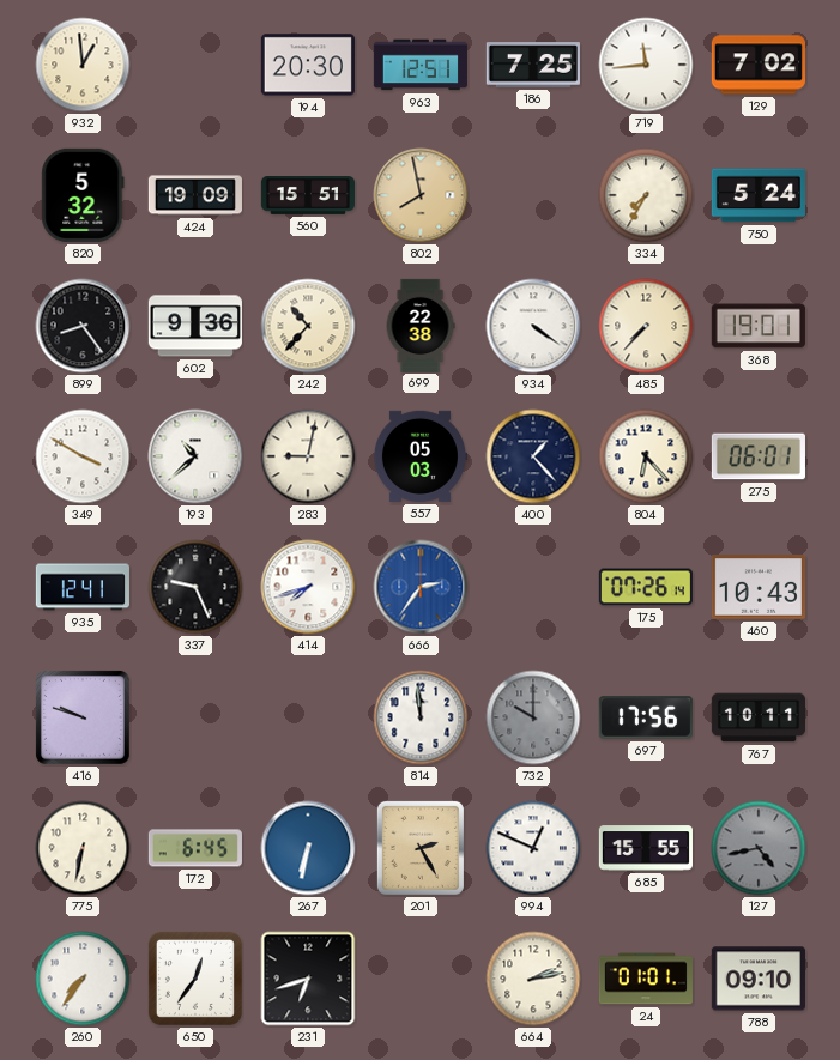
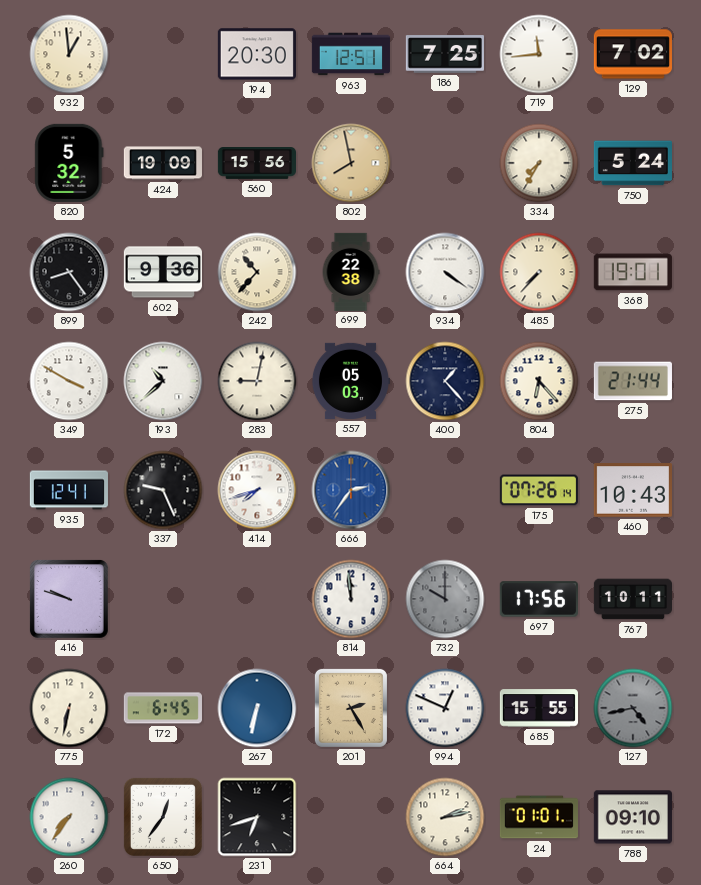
560: 15:51 -> 15:56
275: 06:01 -> 21:44
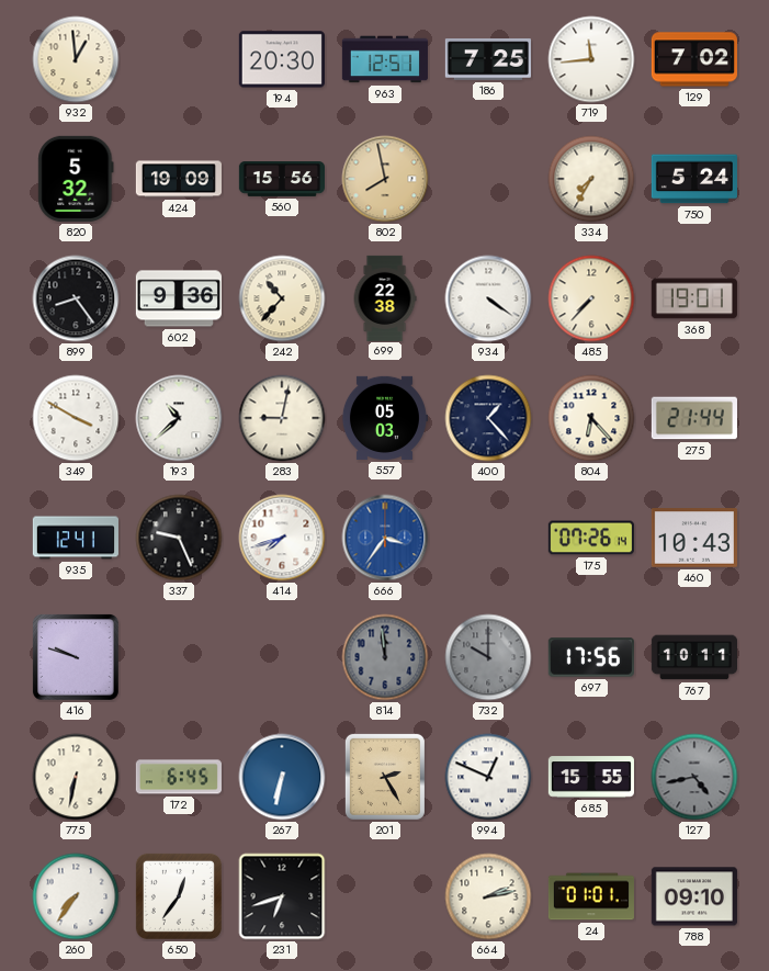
666: 2:36 -> 3:36
814 dial: white -> grey
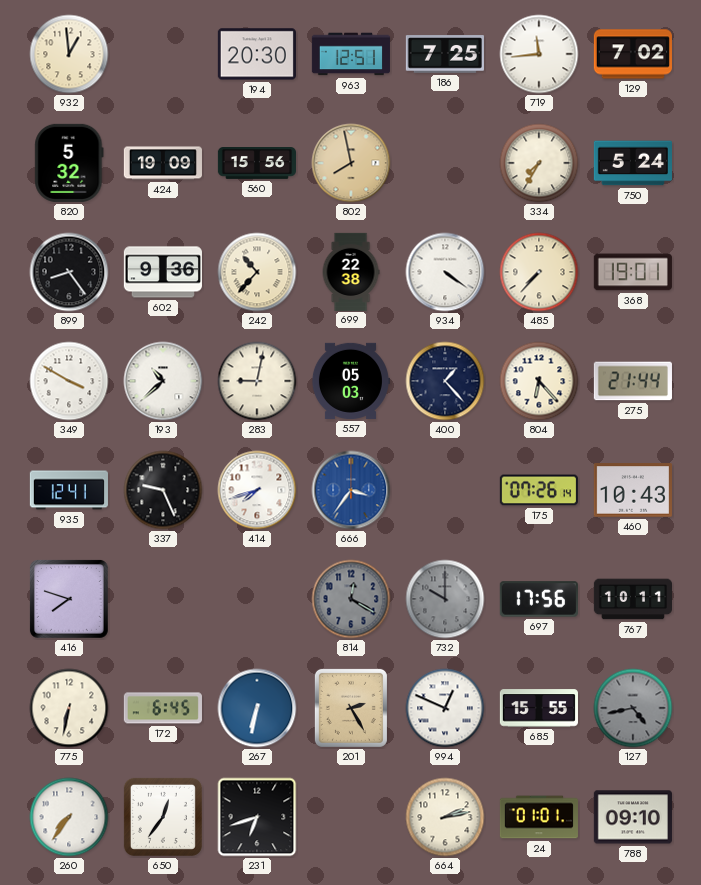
416: 9:48 -> 7:48
814: 11:59 -> 12:20
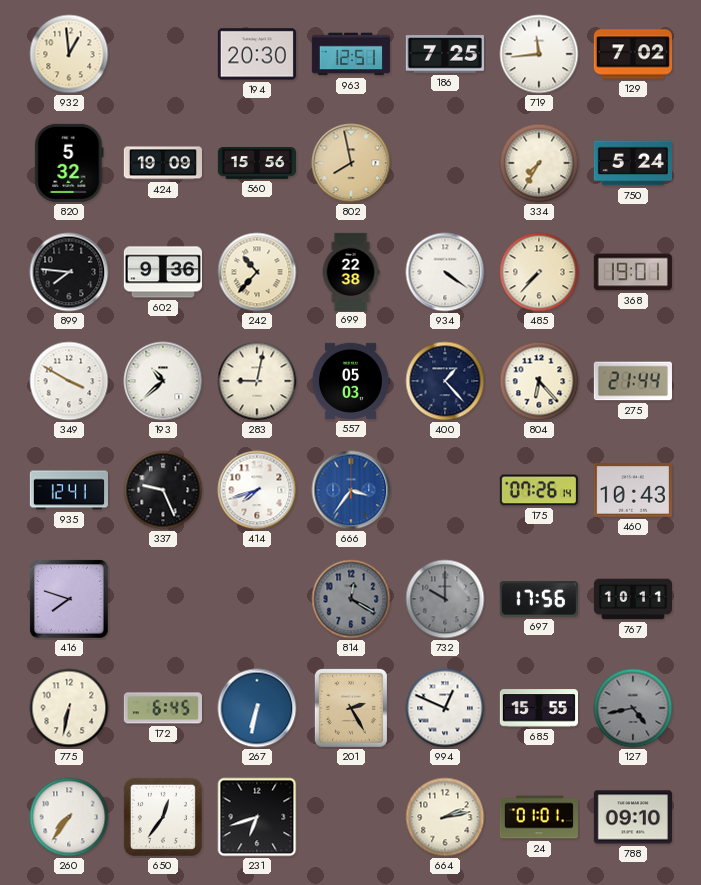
899: 8:24 -> 7:46
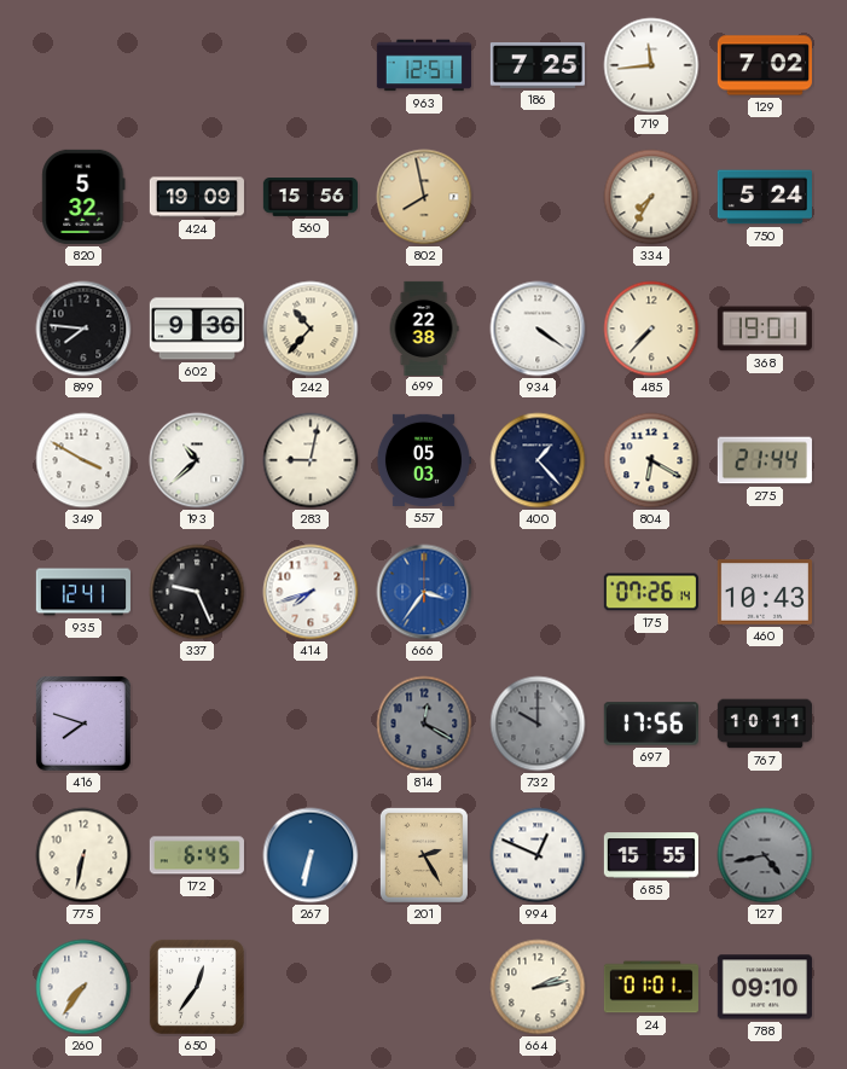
932: 12:59 -> none
194: 20:30 -> none
804: 6:23 -> 6:20
231: 6:42 -> none
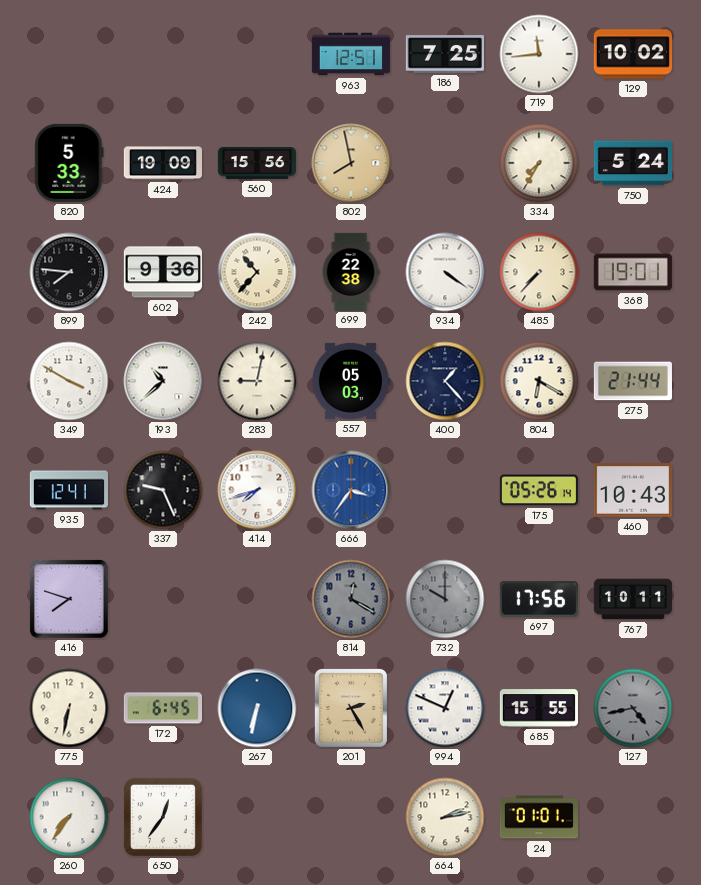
129: 7:02 -> 10:02
820: 5:32 -> 5:33
175: 07:26 -> 05:26
788: 09:10 -> none
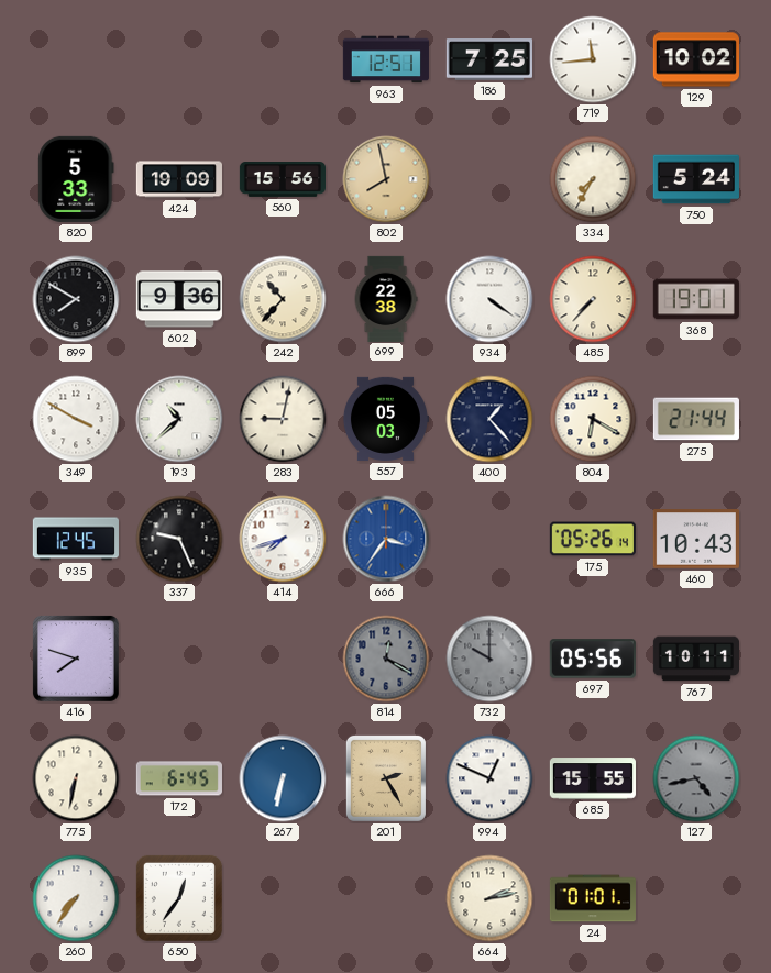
899: 7:46 -> 7:50
935: 12:41 -> 12:45
697: 17:56 -> 05:56
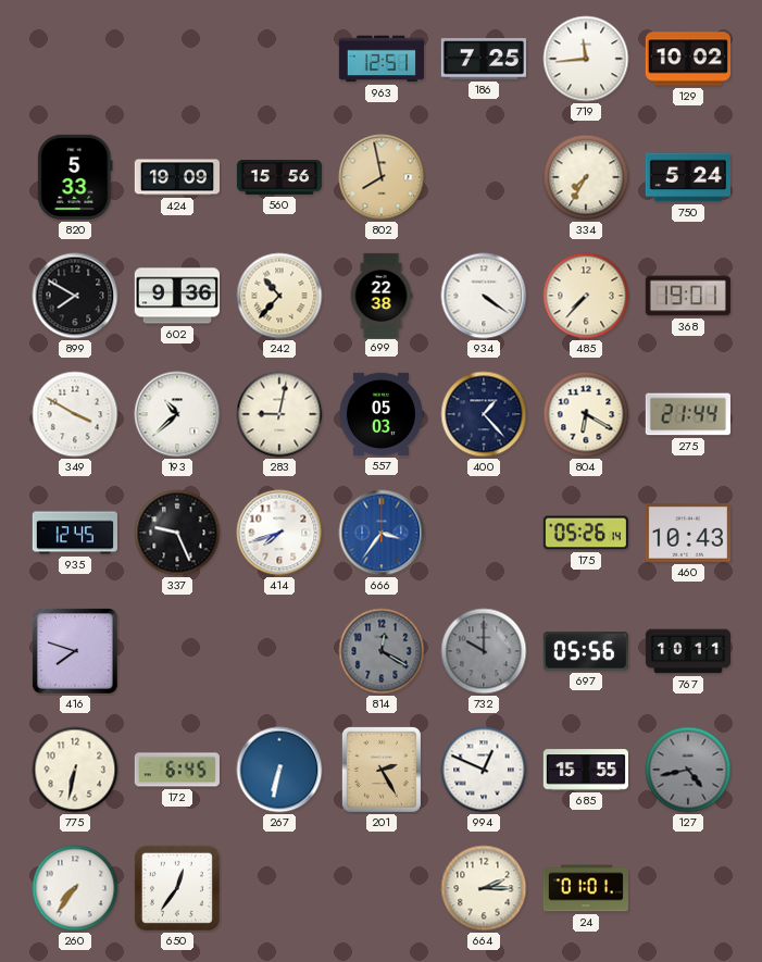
664: 2:13 -> 2:15
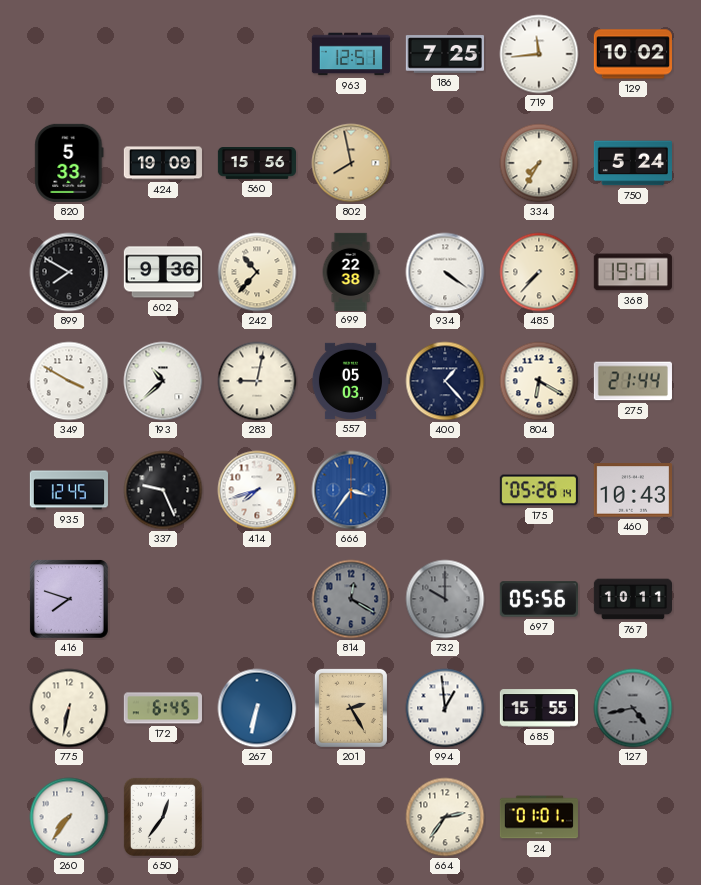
994: 12:49 -> 12:59
664: 2:15 -> 2:36
